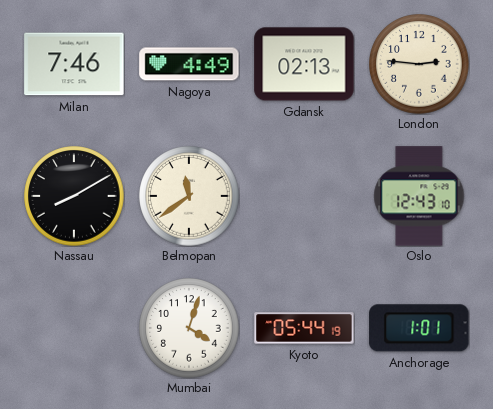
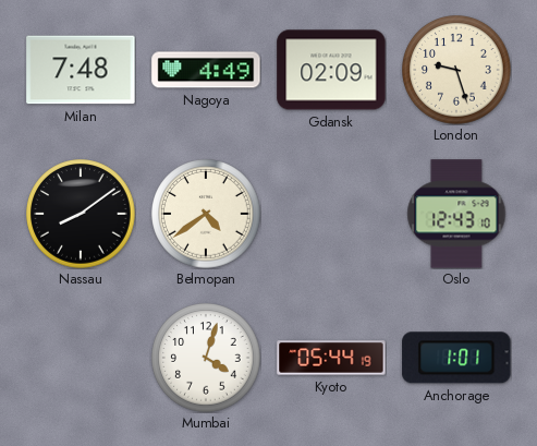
Milan: 7:46 -> 7:48
Gdansk: 02:13 -> 02:09
London: 2:46 -> 9:27
Nassau: 8:10 -> 8:09
Belmopan: 11:39 -> 4:39
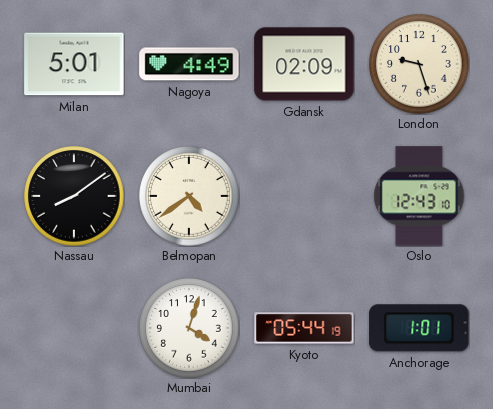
Milan: 7:48 -> 5:01
